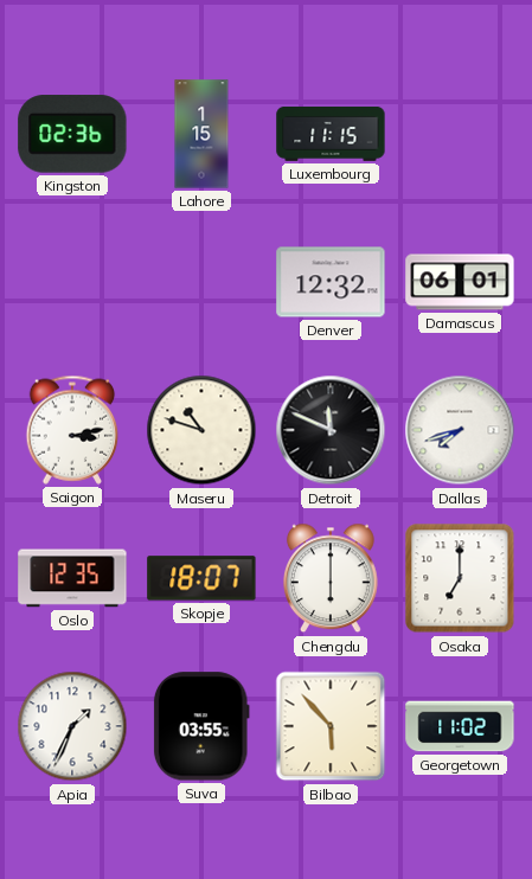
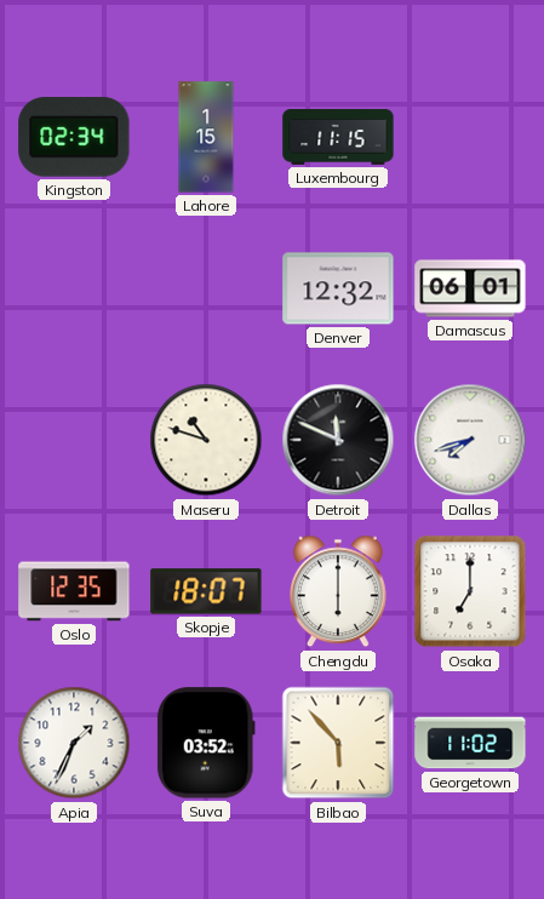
Kingston: 02:36 -> 02:34
Saigon: 3:13 -> none
Suva: 03:55 -> 03:52
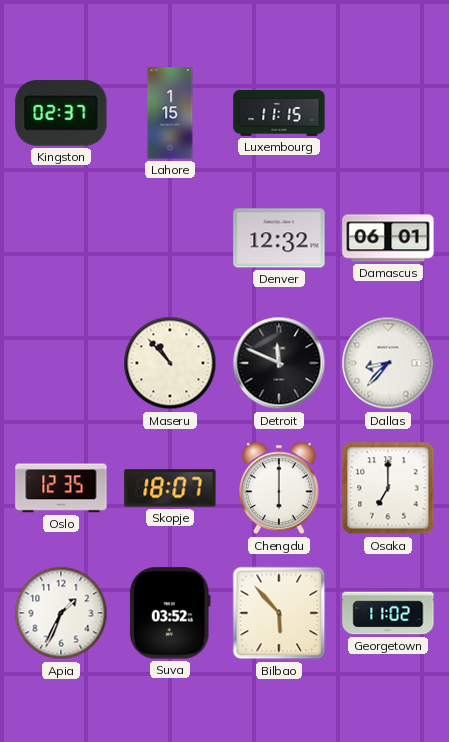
Kingston: 02:34 -> 02:37
Maseru: 10:48 -> 10:53
Dallas: 7:42 -> 8:37
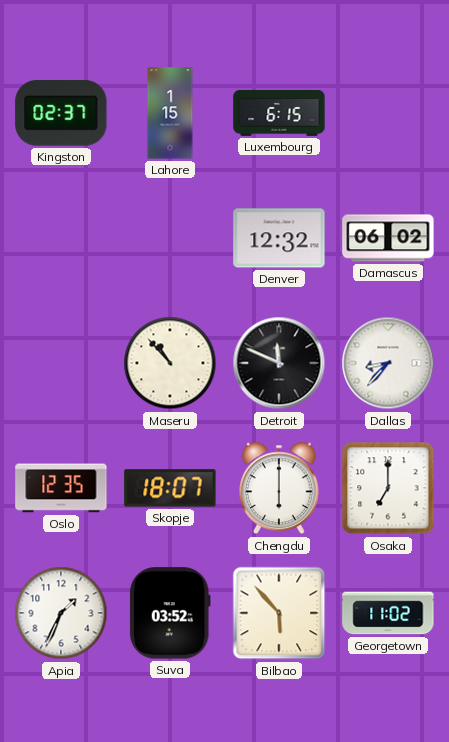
Luxembourg: 11:15 -> 6:15
Damascus: 06:01 -> 06:02
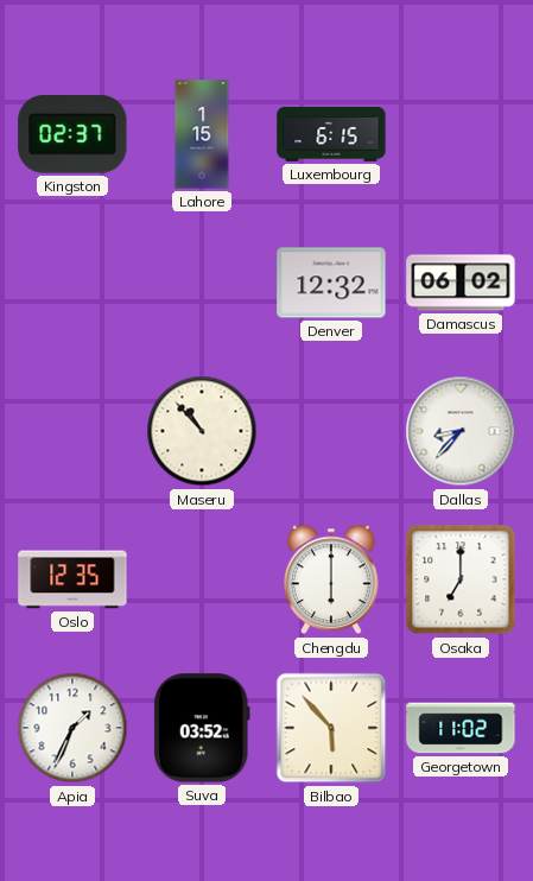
Detroit: 11:49 -> none
Skopje: 18:07 -> none
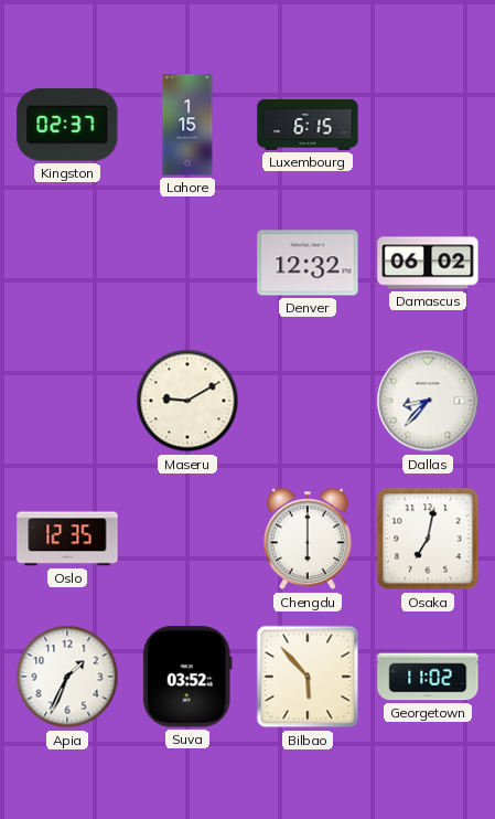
Maseru: 10:53 -> 9:10
Osaka: 7:00 -> 7:02
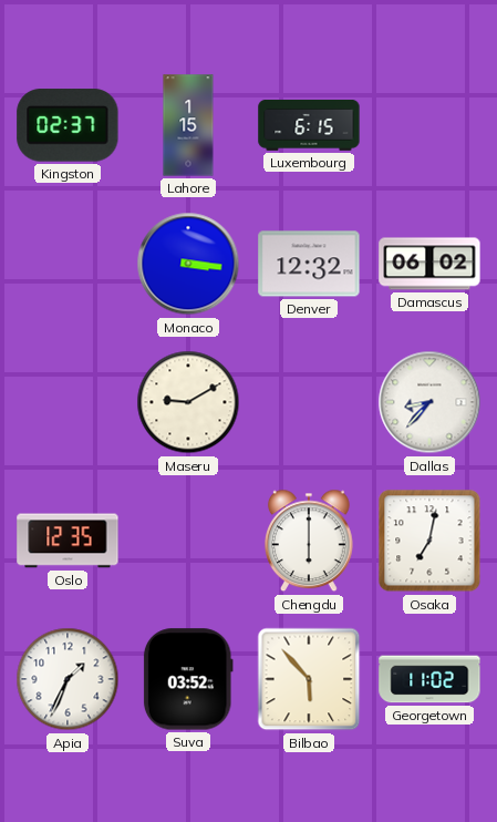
Monaco: none -> 3:16
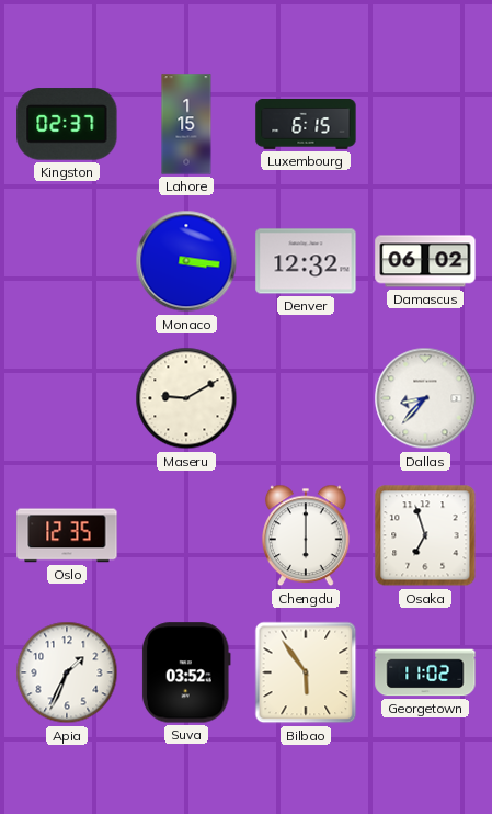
Osaka: 7:02 -> 6:57
Bilbao: 5:53 -> 5:54
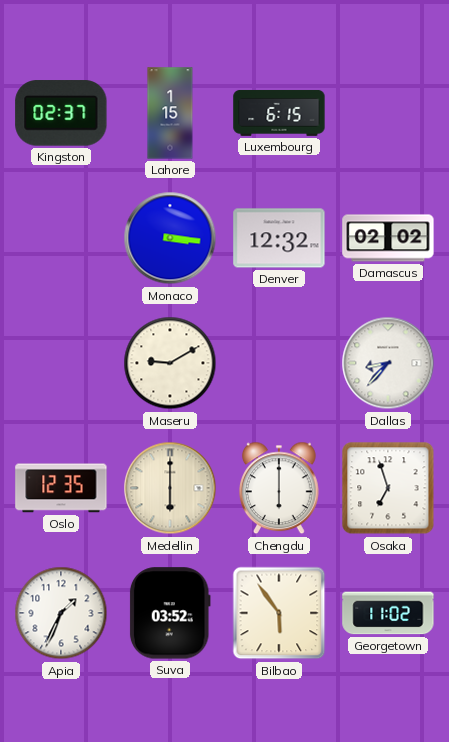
Damascus: 06:02 -> 02:02
Medellin: none -> 6:00
